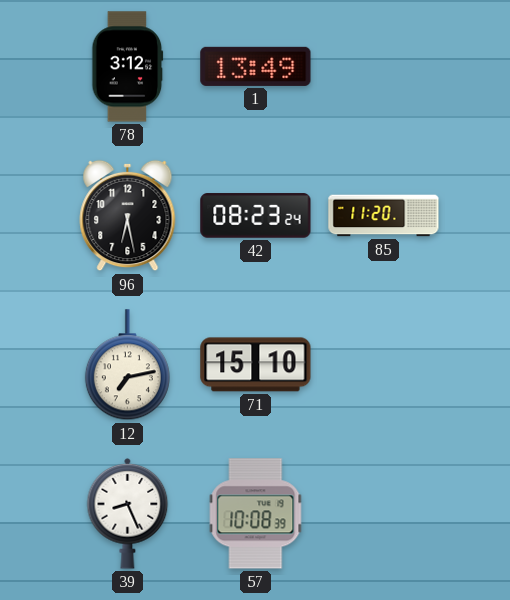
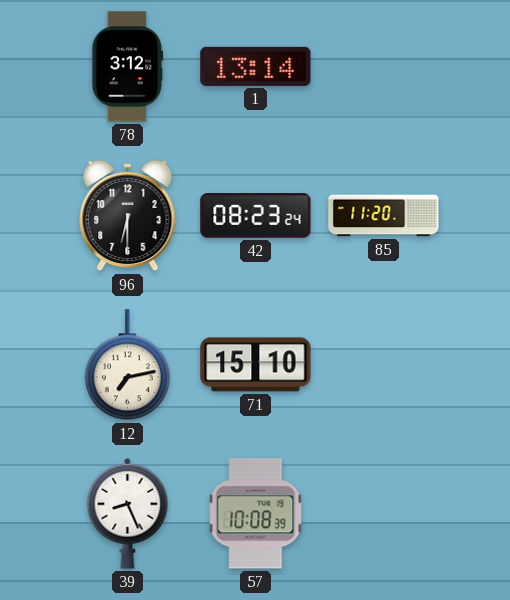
1: 13:49 -> 13:14
96: 6:28 -> 6:30
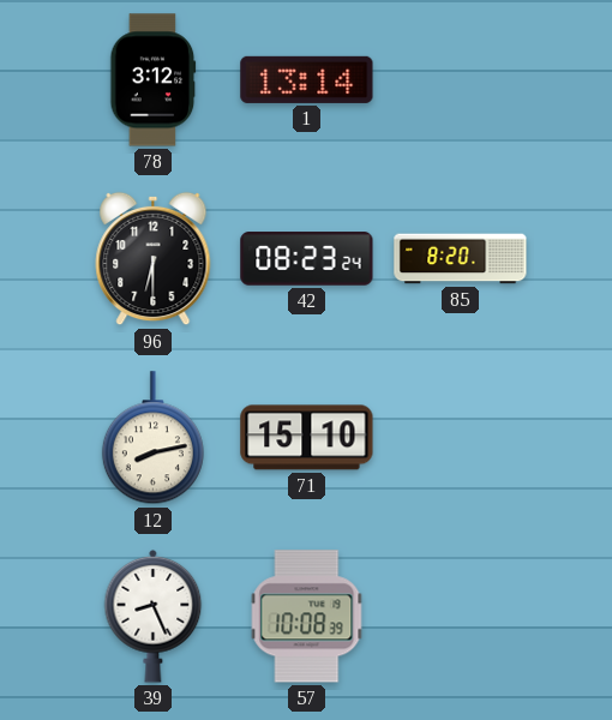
85: 11:20 -> 8:20
12: 7:13 -> 8:13
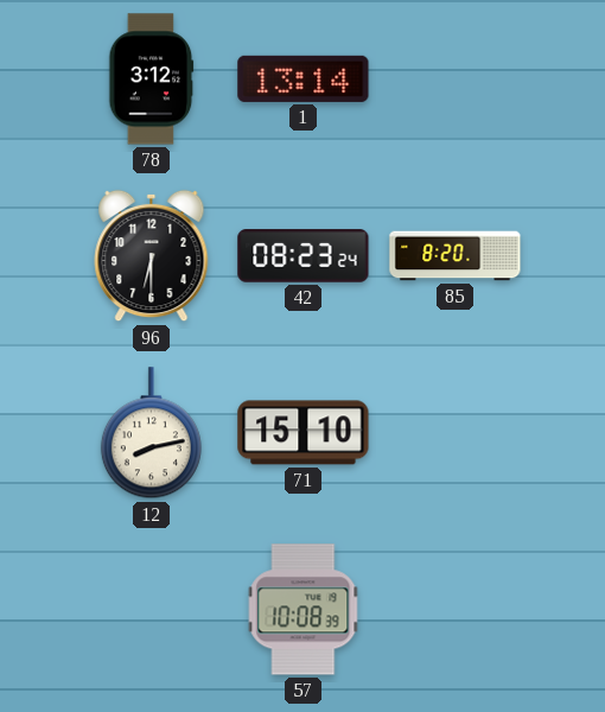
39: 8:26 -> none
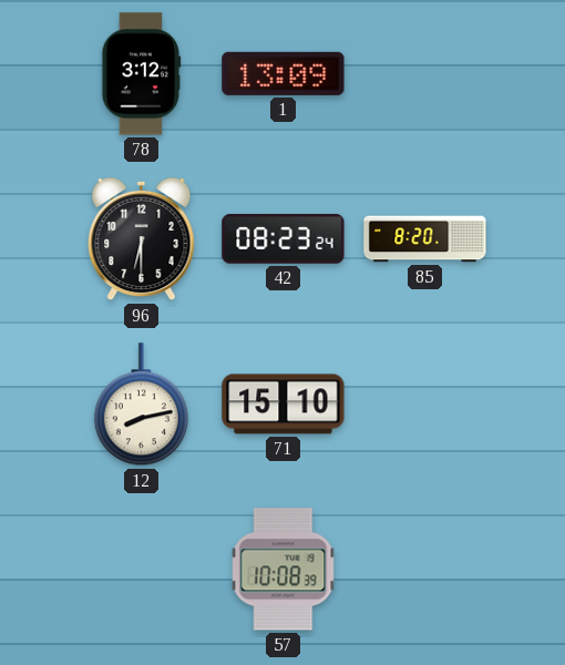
1: 13:14 -> 13:09
